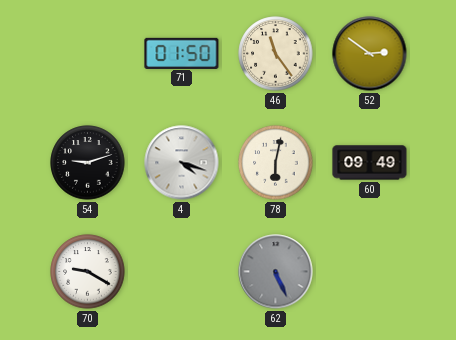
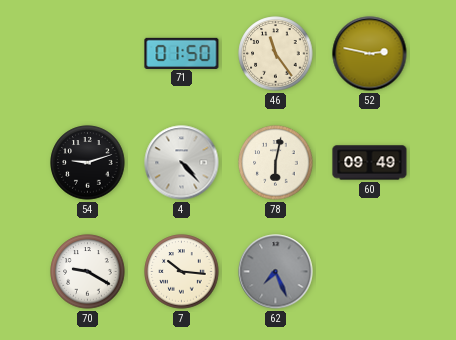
52: 2:51 -> 2:47
4: 4:18 -> 4:23
7: none -> 10:16
62: 5:26 -> 7:26
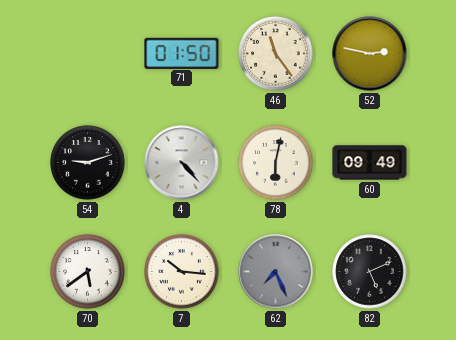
70: 9:20 -> 5:39
82: none -> 5:11
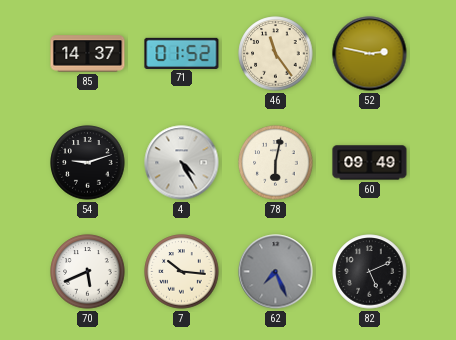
85: none -> 14:37
71: 01:50 -> 01:52
4: 4:23 -> 4:25
70: 5:39 -> 5:41
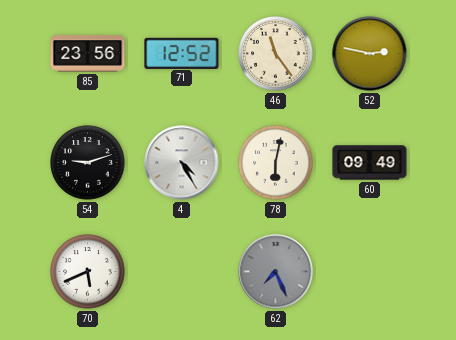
85: 14:37 -> 23:56
71: 01:52 -> 12:52
7: 10:16 -> none
82: 5:11 -> none
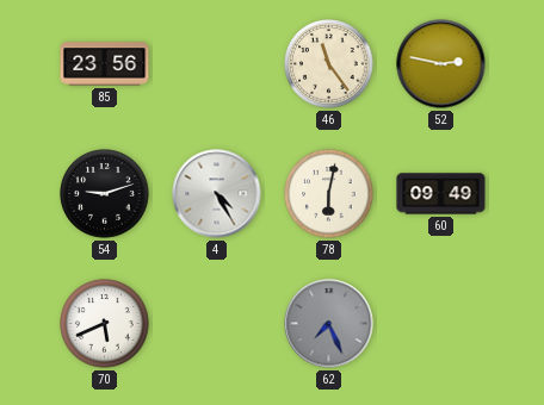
71: 12:52 -> none
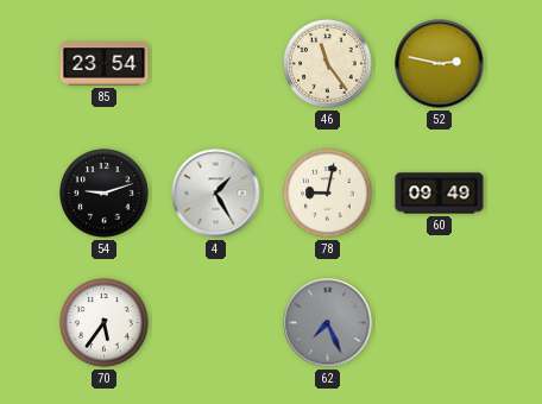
85: 23:56 -> 23:54
4: 4:25 -> 1:25
78: 6:02 -> 9:02
70: 5:41 -> 5:36
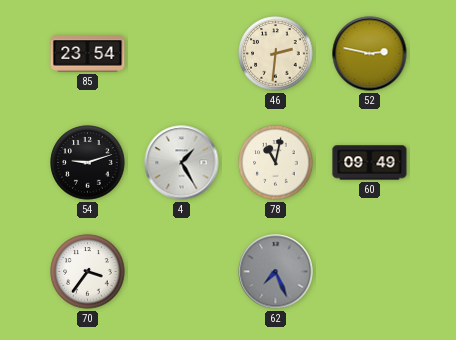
46: 11:24 -> 2:31
78: 9:02 -> 11:02
70: 5:36 -> 3:36
